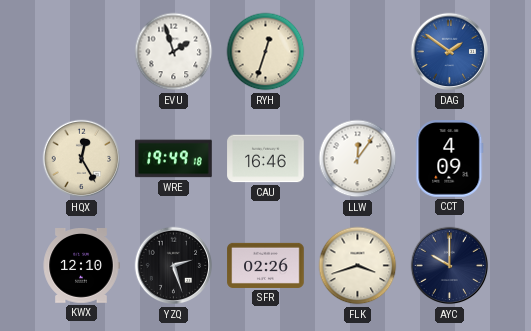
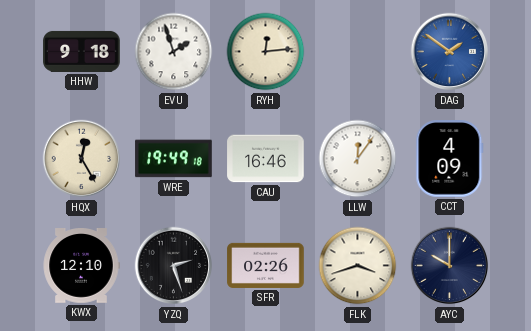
HHW: none -> 9:18
RYH: 12:33 -> 12:14
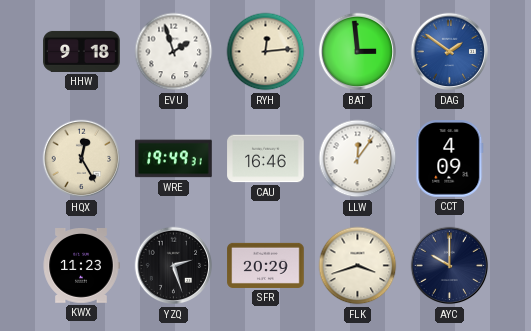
BAT: none -> 2:59
WRE: 19:49:18 -> 19:49:31
KWX: 12:10 -> 11:23
SFR: 02:26 -> 20:29
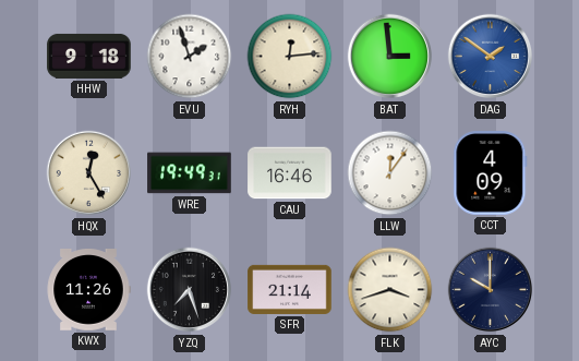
KWX: 11:23 -> 11:26
YZQ: 2:27 -> 7:27
SFR: 20:29 -> 21:14
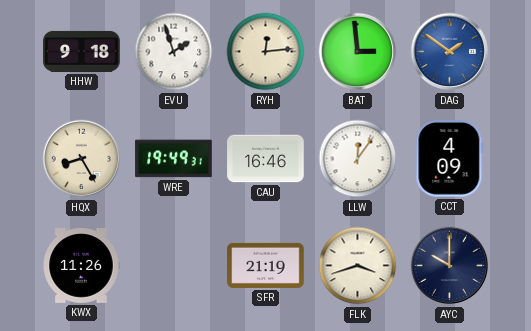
HQX: 12:25 -> 8:25
YZQ: 7:27 -> none
SFR: 21:14 -> 21:19
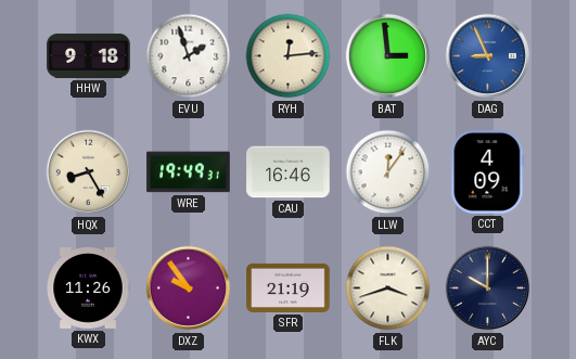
DAG: 1:51 -> 8:56
DXZ: none -> 9:54
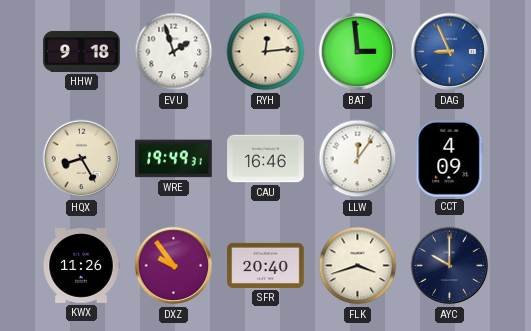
SFR: 21:19 -> 20:40
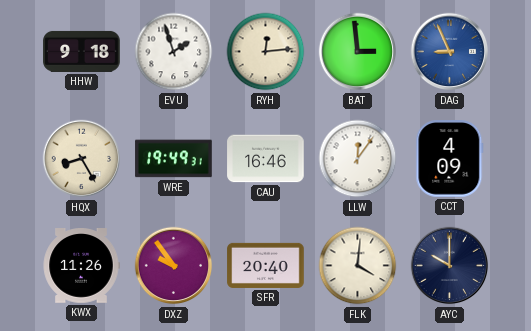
FLK: 3:42 -> 4:01
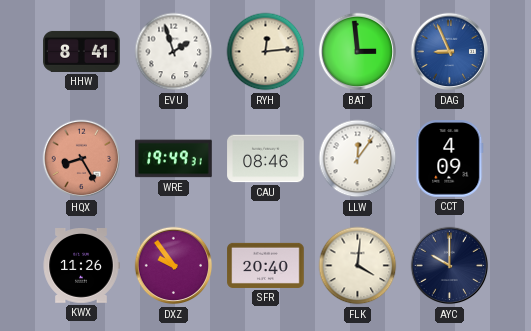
HHW: 9:18 -> 8:41
HQX dial: cream -> salmon
CAU: 16:46 -> 08:46
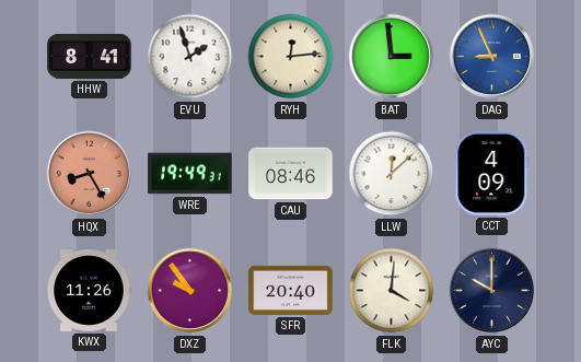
LLW: 12:06 -> 12:08
